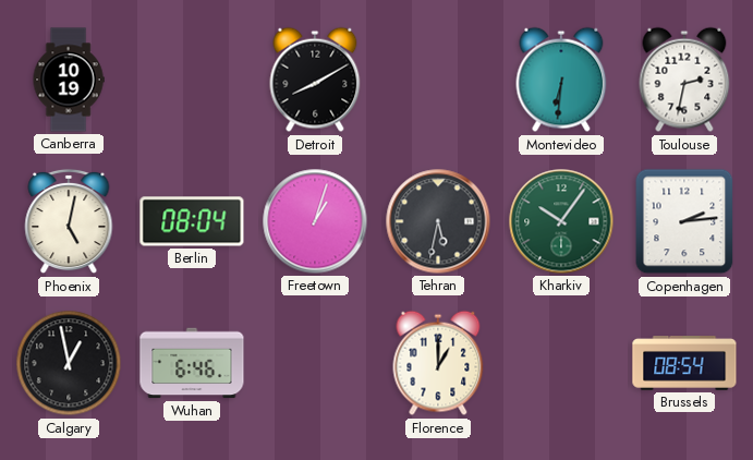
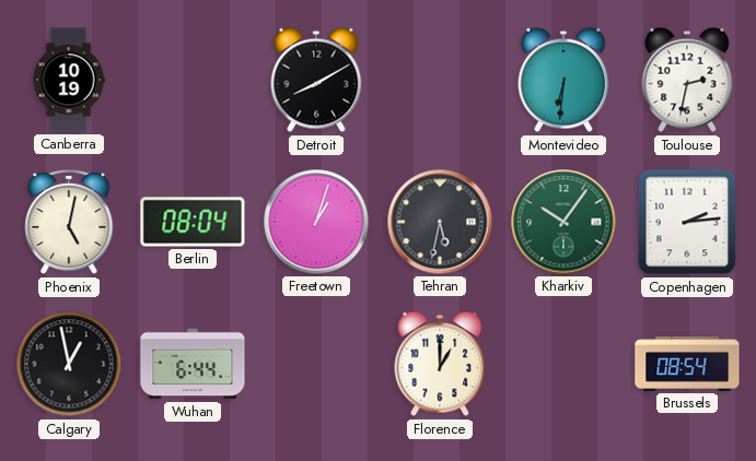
Wuhan: 6:46 -> 6:44
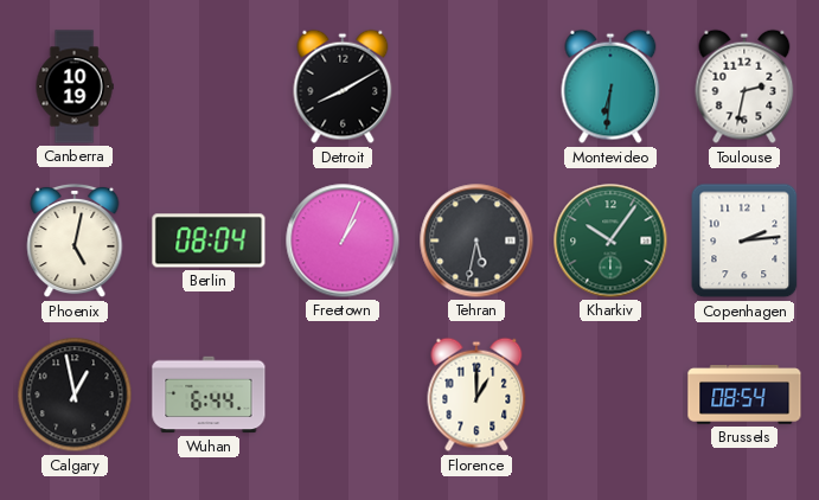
Freetown: 1:03 -> 1:04
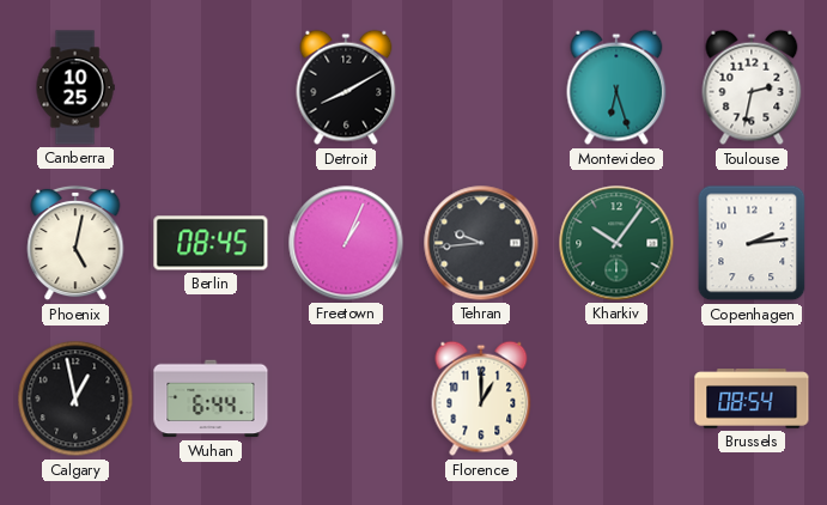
Canberra: 10:19 -> 10:25
Montevideo: 6:31 -> 6:27
Berlin: 08:04 -> 08:45
Tehran: 5:32 -> 9:44
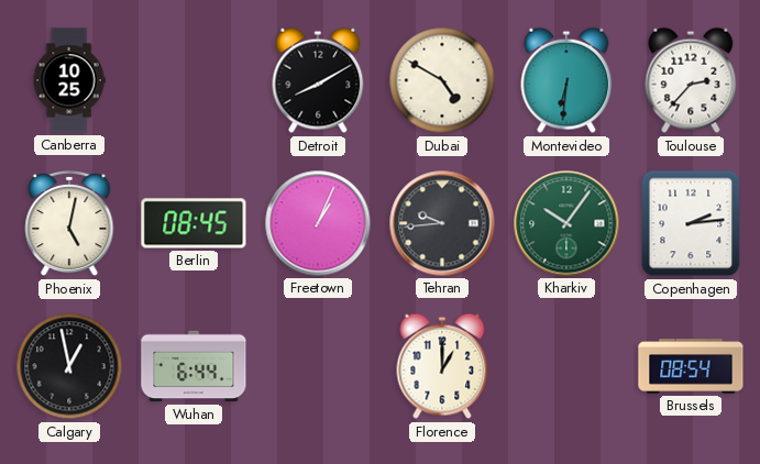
Dubai: none -> 4:50
Montevideo: 6:27 -> 6:31
Toulouse: 2:32 -> 2:37
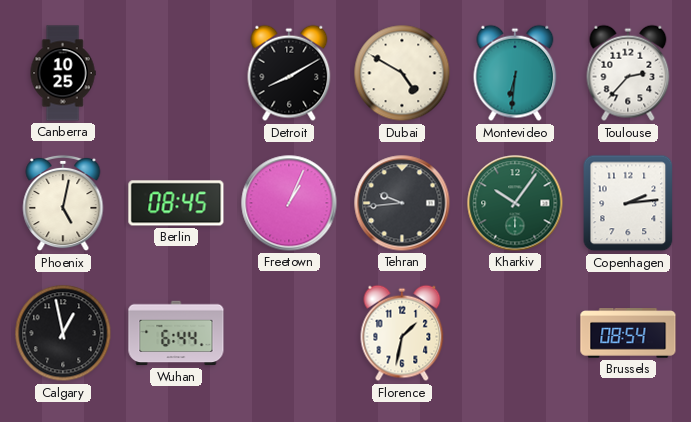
Florence: 1:00 -> 1:32
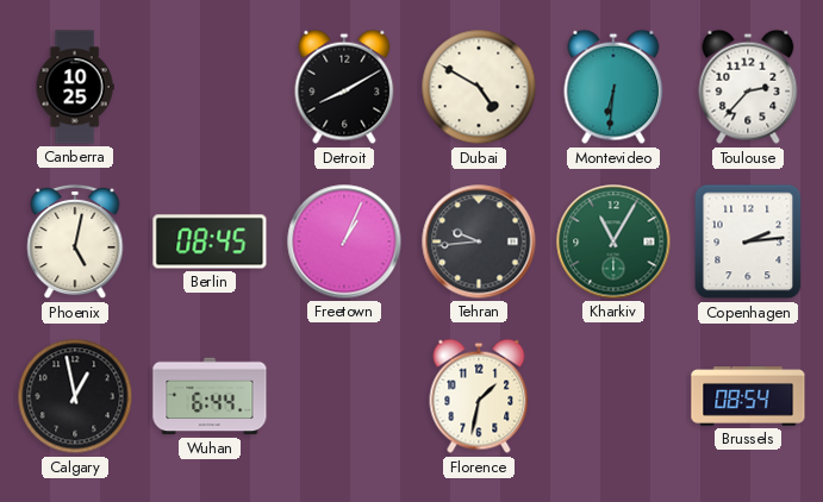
Kharkiv: 10:06 -> 11:05
